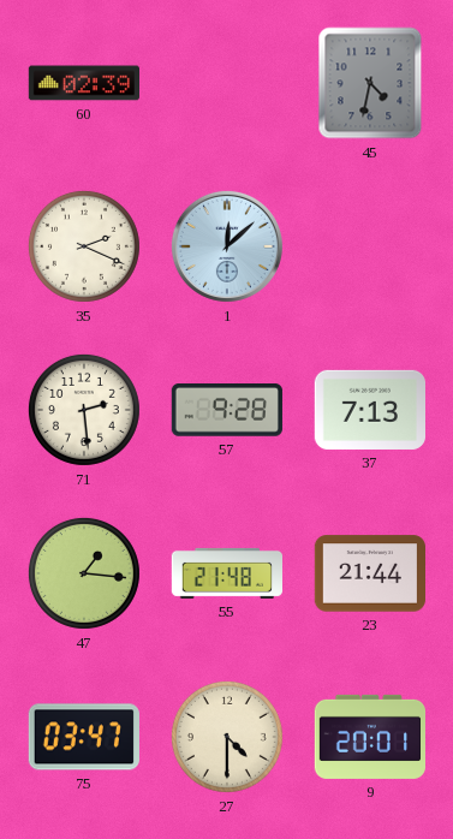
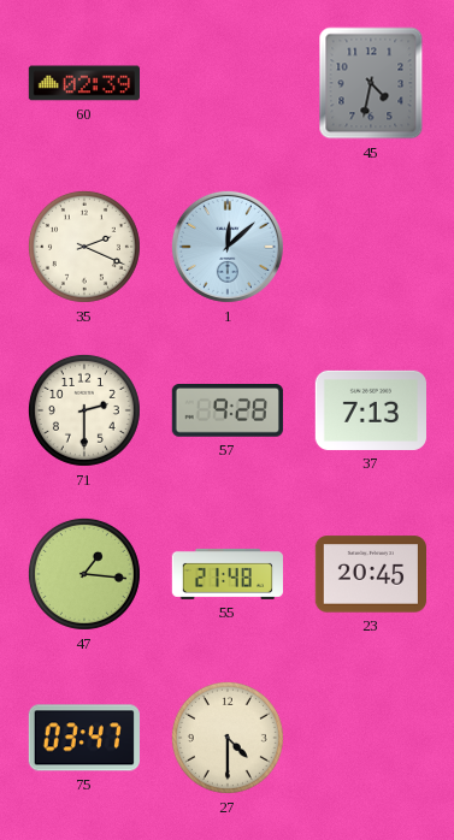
71: 2:29 -> 2:30
23: 21:44 -> 20:45
9: 20:01 -> none
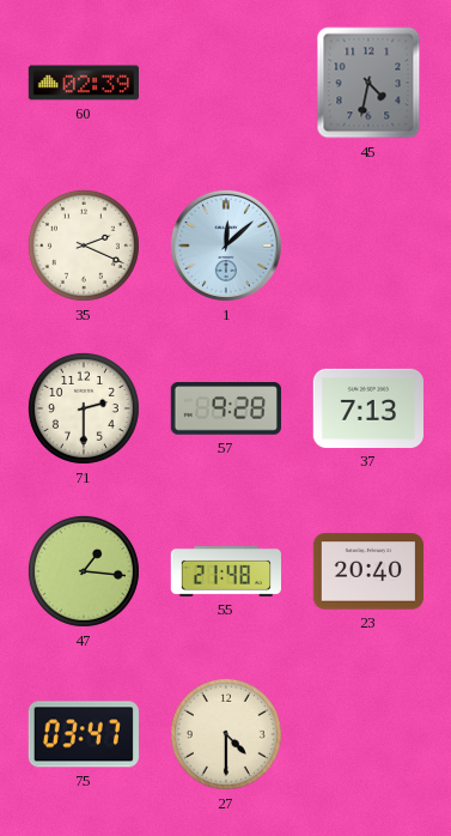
23: 20:45 -> 20:40
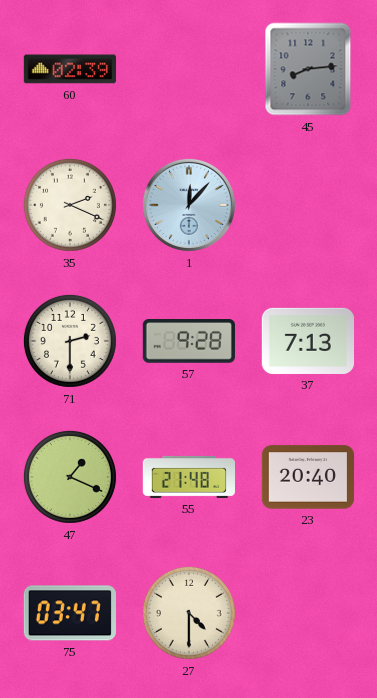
45: 4:32 -> 8:14
1: 12:08 -> 12:07
47: 1:16 -> 1:19
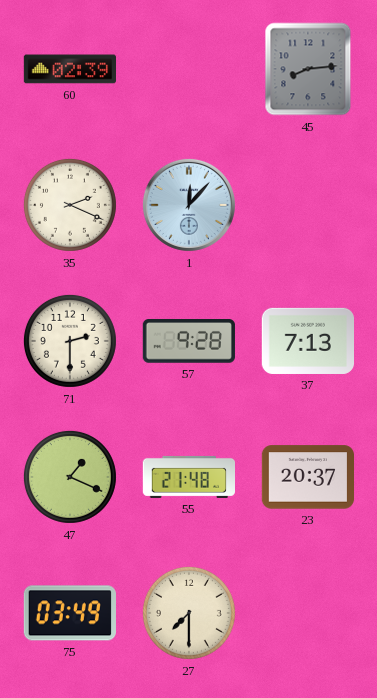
23: 20:40 -> 20:37
75: 03:47 -> 03:49
27: 4:30 -> 7:30
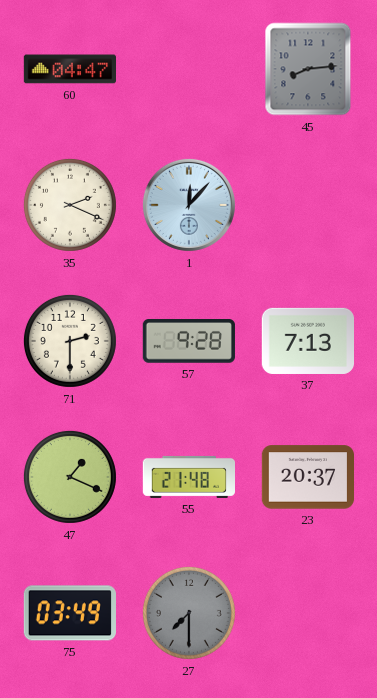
60: 02:39 -> 04:47
27 dial: cream -> grey
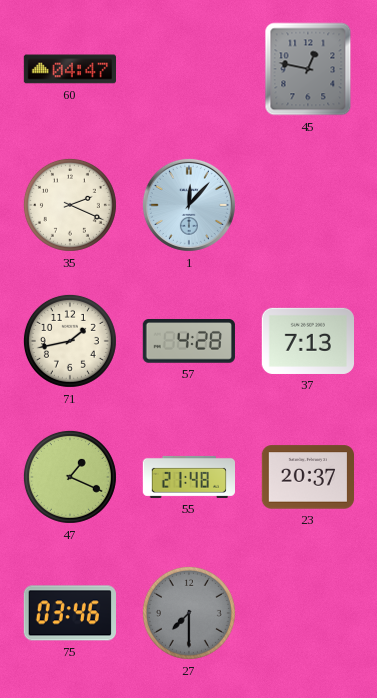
45: 8:14 -> 12:47
71: 2:30 -> 1:43
57: 9:28 -> 4:28
75: 03:49 -> 03:46
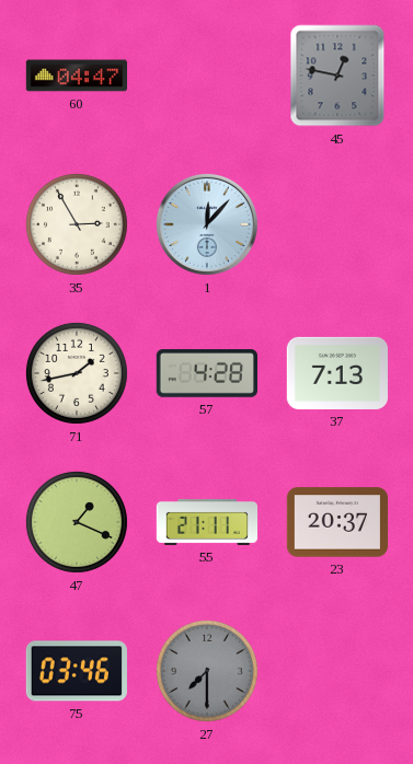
35: 2:19 -> 2:55
55: 21:48 -> 21:11
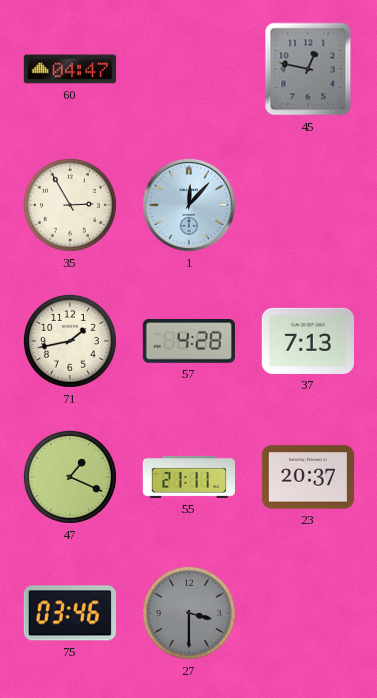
27: 7:30 -> 3:30
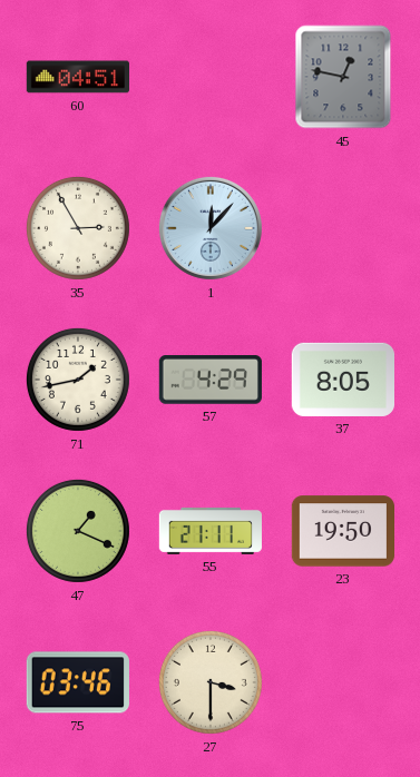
60: 04:47 -> 04:51
57: 4:28 -> 4:29
37: 7:13 -> 8:05
23: 20:37 -> 19:50
27 dial: grey -> cream
